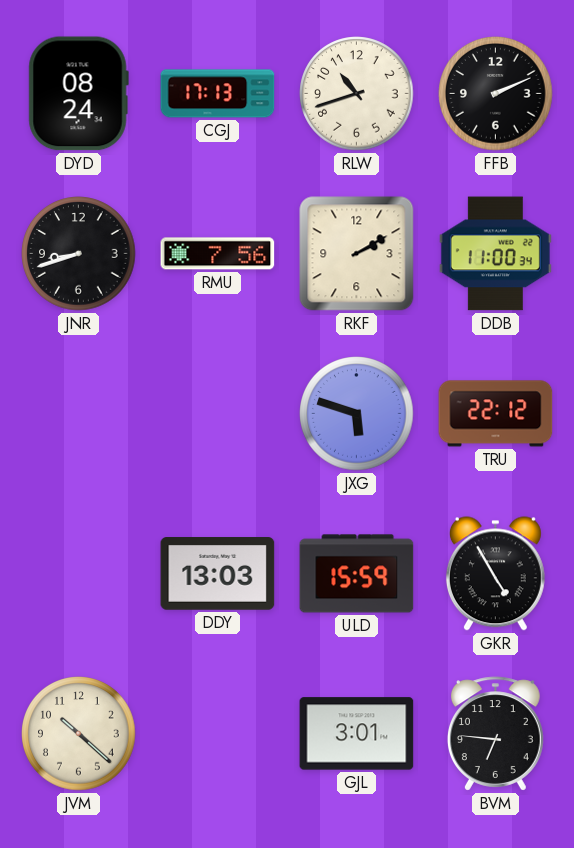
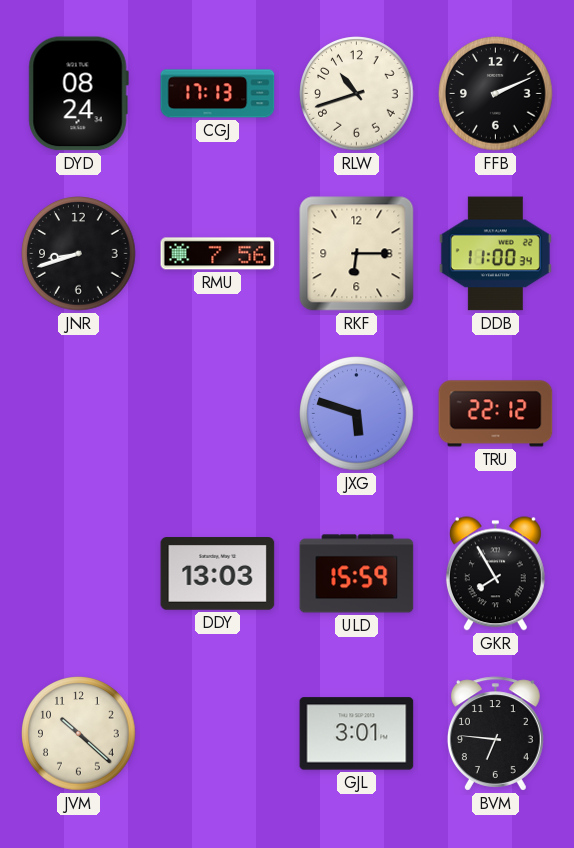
RKF: 2:10 -> 6:15
GKR: 4:55 -> 7:55
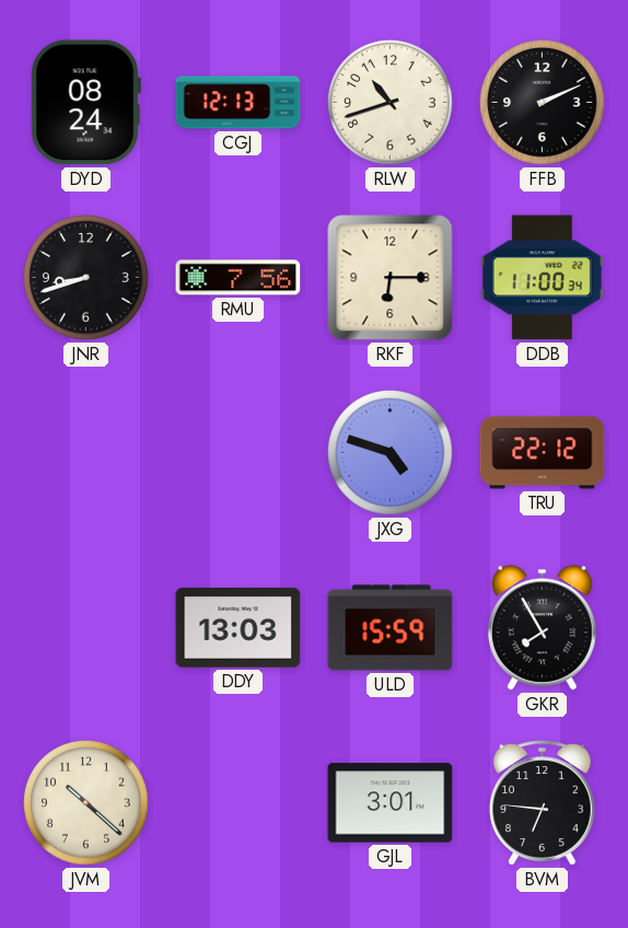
CGJ: 17:13 -> 12:13
JXG: 5:48 -> 4:48
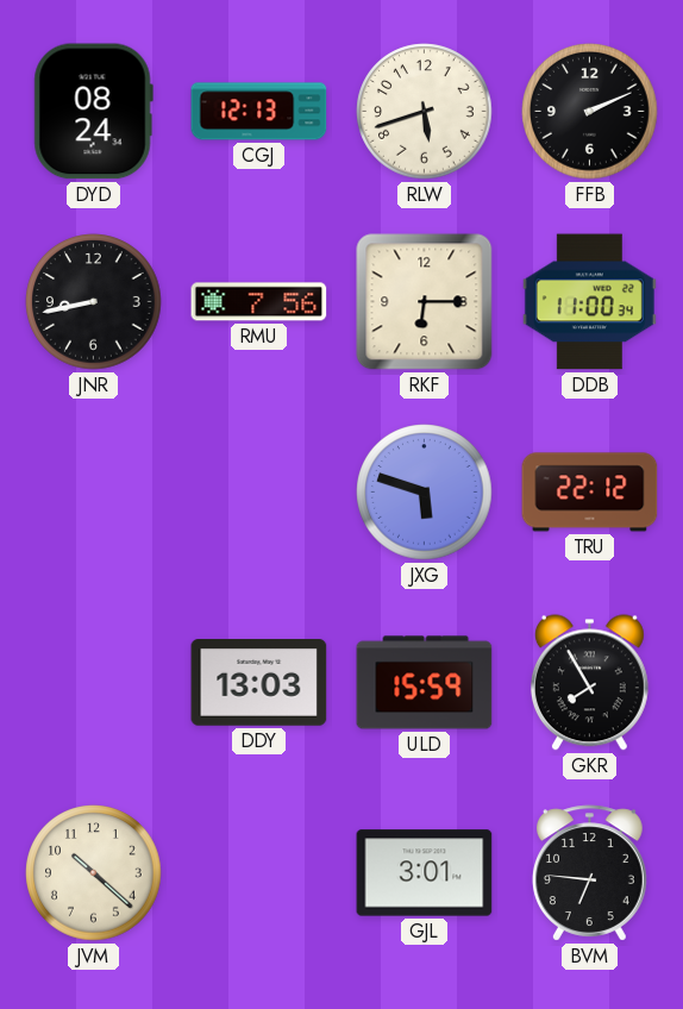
RLW: 10:42 -> 5:42
JNR: 8:42 -> 8:43
JXG: 4:48 -> 5:48
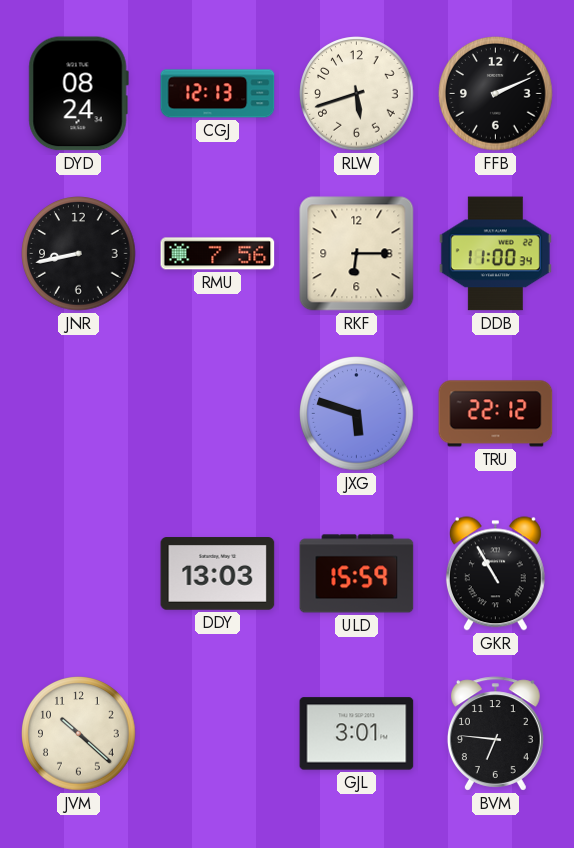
GKR: 7:55 -> 10:55
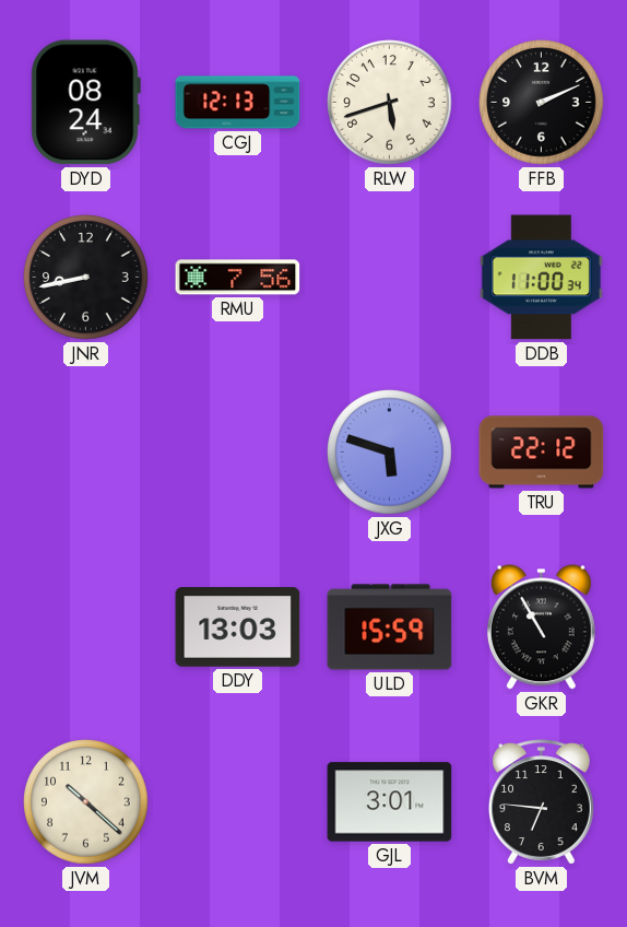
RKF: 6:15 -> none
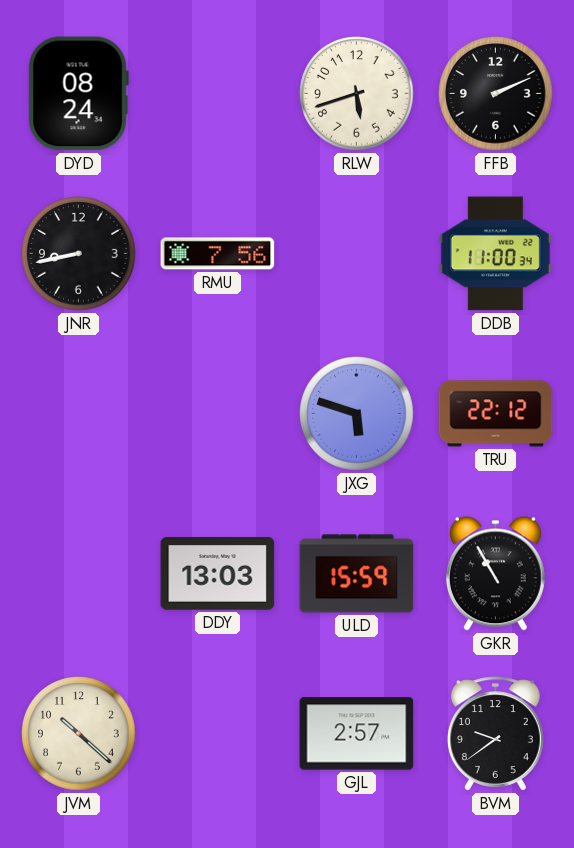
CGJ: 12:13 -> none
GJL: 3:01 -> 2:57
BVM: 6:46 -> 9:39
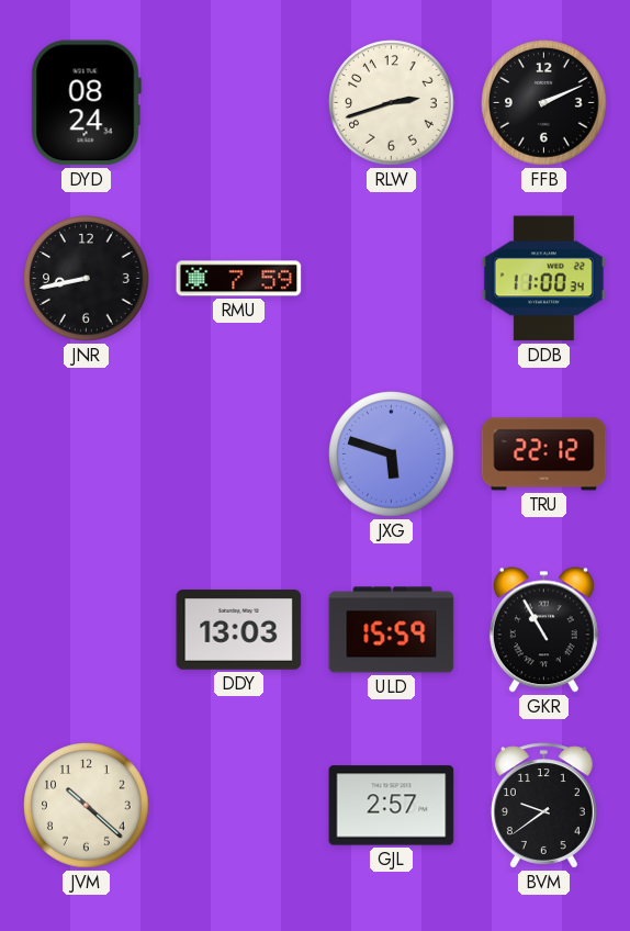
RLW: 5:42 -> 2:42
RMU: 7:56 -> 7:59
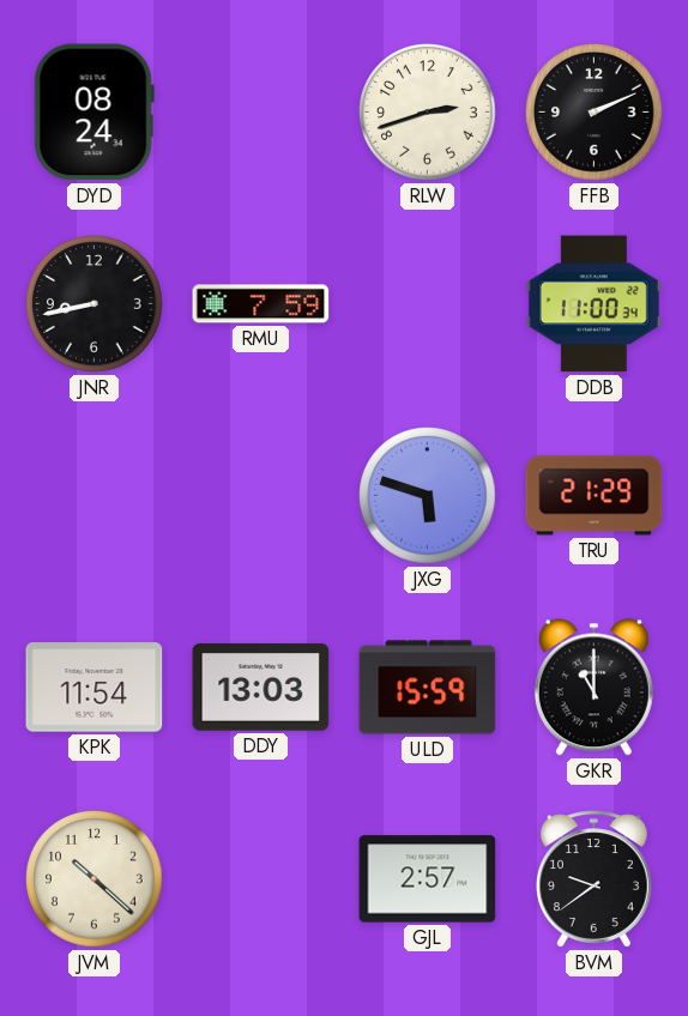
TRU: 22:12 -> 21:29
KPK: none -> 11:54
GKR: 10:55 -> 11:00
